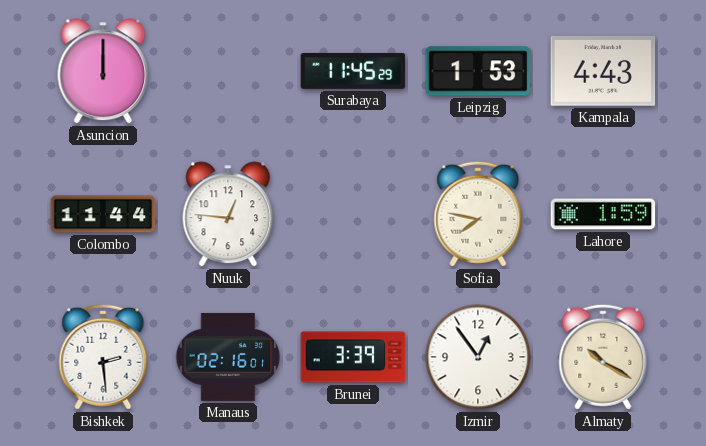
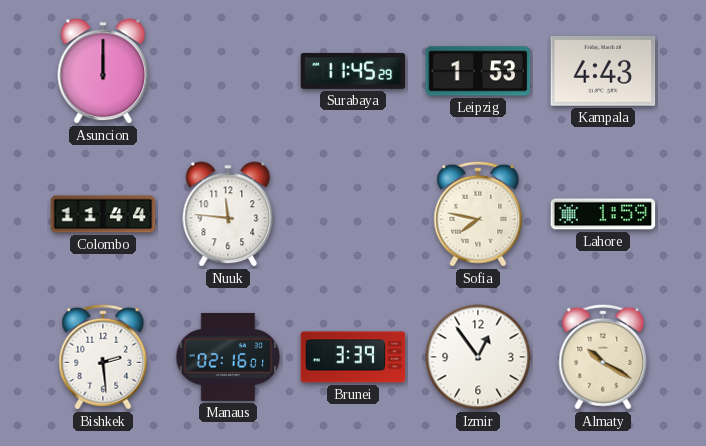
Nuuk: 12:46 -> 11:46
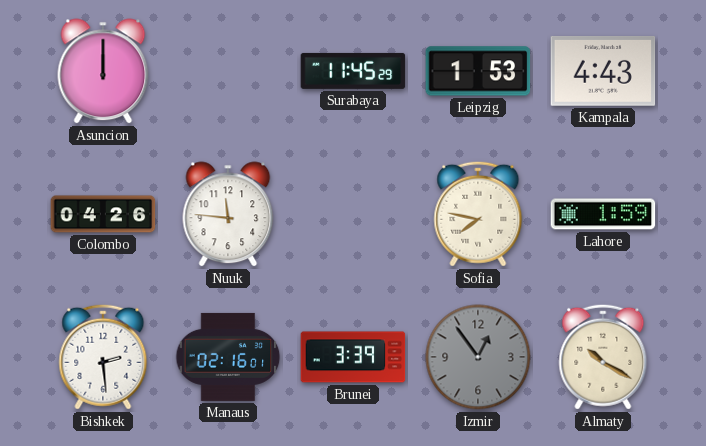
Colombo: 11:44 -> 04:26
Izmir dial: white -> grey
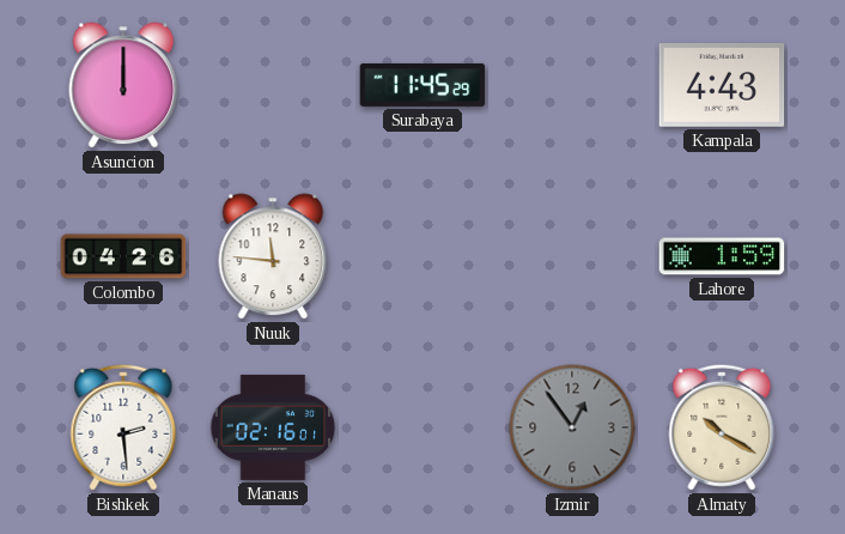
Leipzig: 1:53 -> none
Sofia: 7:47 -> none
Brunei: 3:39 -> none
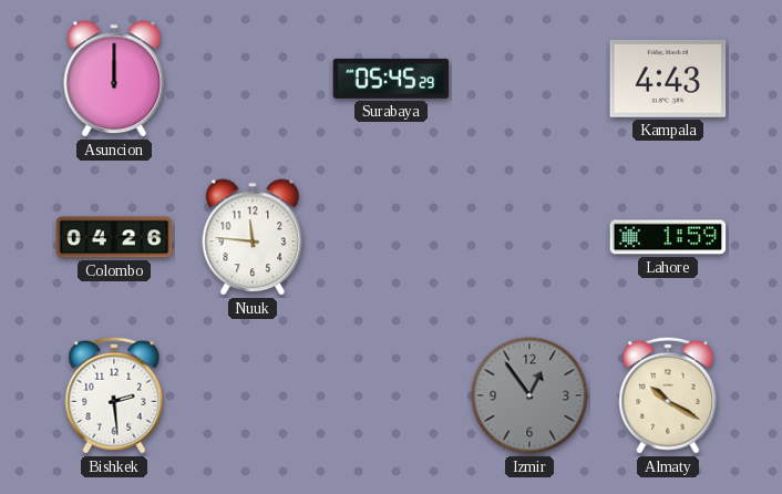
Surabaya: 11:45 -> 05:45
Manaus: 02:16 -> none
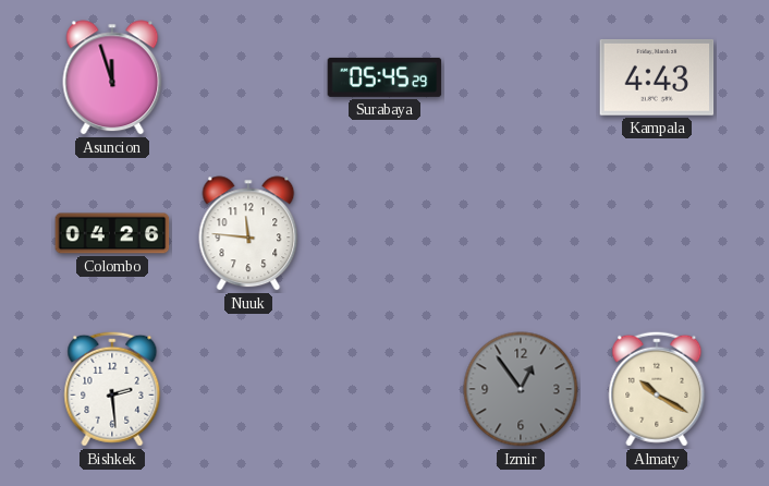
Asuncion: 12:00 -> 11:57
Lahore: 1:59 -> none
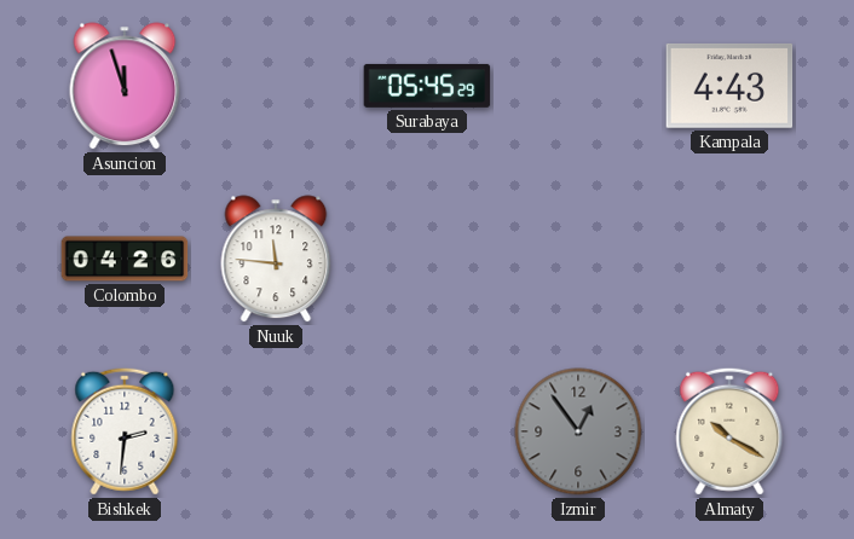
Bishkek: 2:29 -> 2:31
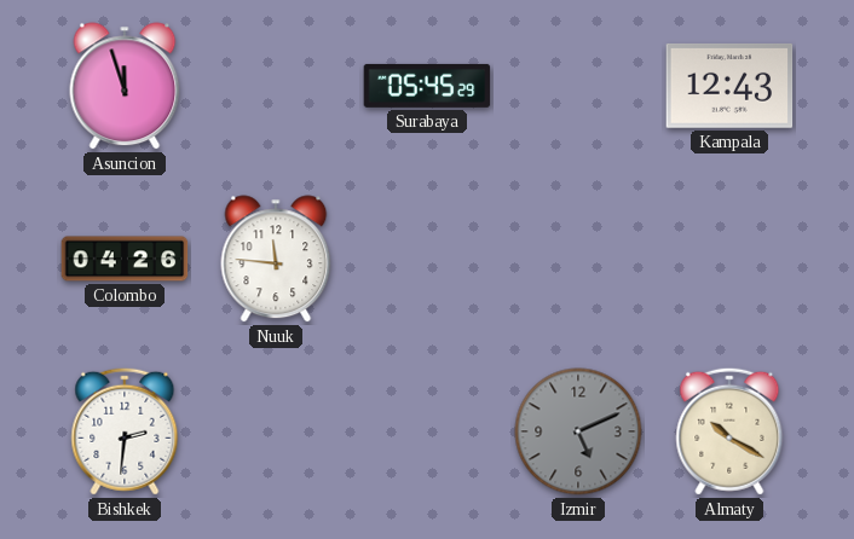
Kampala: 4:43 -> 12:43
Izmir: 12:54 -> 5:11
